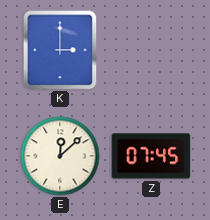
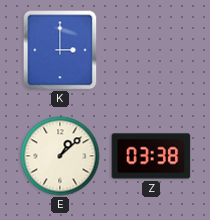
E: 12:08 -> 1:08
Z: 07:45 -> 03:38
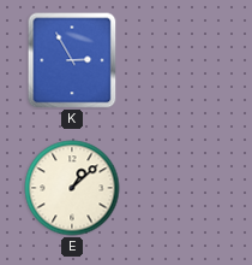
K: 3:00 -> 2:55
Z: 03:38 -> none
